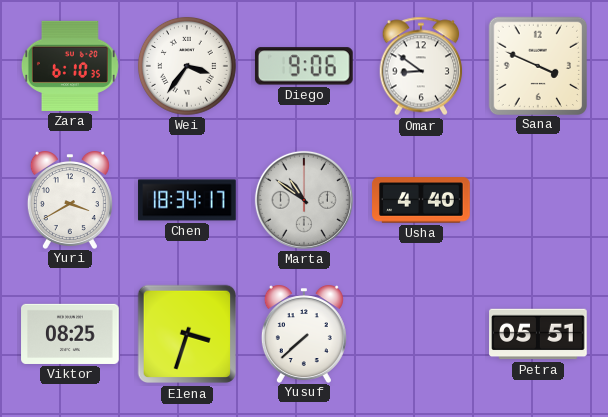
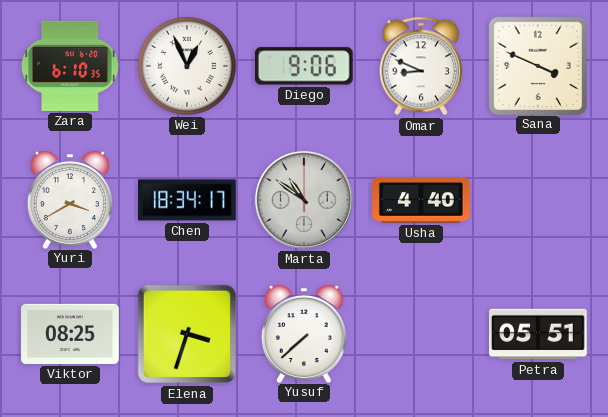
Wei: 3:36 -> 12:56
Omar: 8:51 -> 8:49
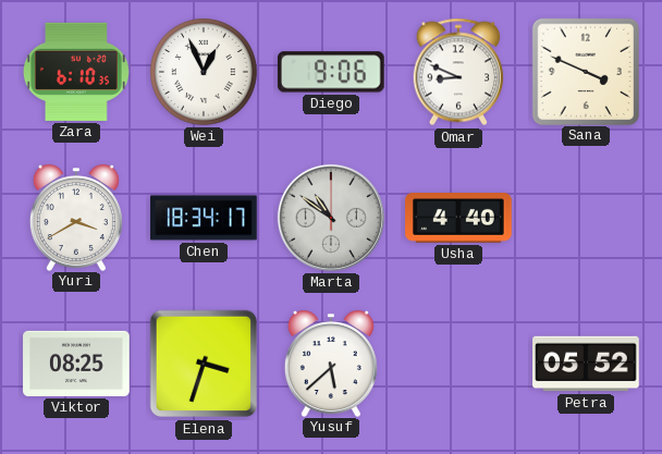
Yusuf: 7:38 -> 5:38
Petra: 05:51 -> 05:52
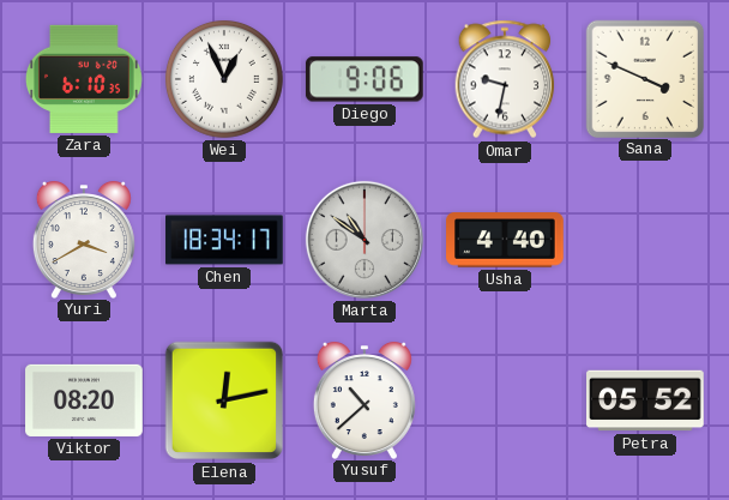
Omar: 8:49 -> 9:32
Viktor: 08:25 -> 08:20
Elena: 3:33 -> 12:13
Yusuf: 5:38 -> 10:38
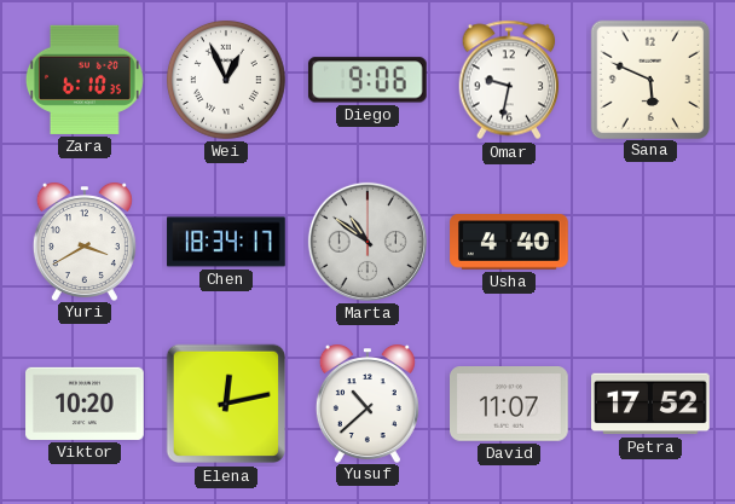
Sana: 3:49 -> 5:49
Viktor: 08:20 -> 10:20
David: none -> 11:07
Petra: 05:52 -> 17:52
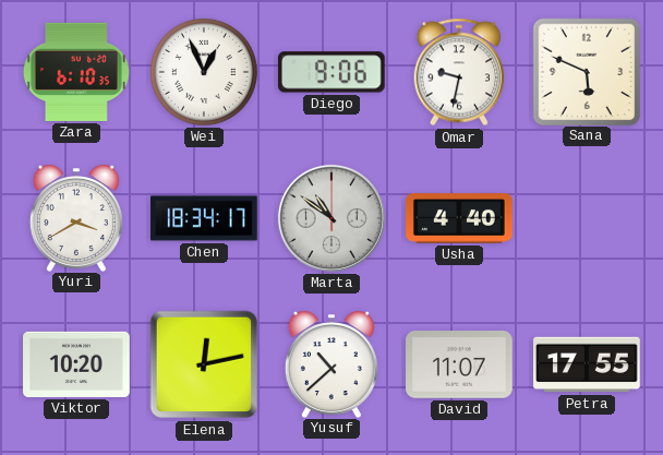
Petra: 17:52 -> 17:55
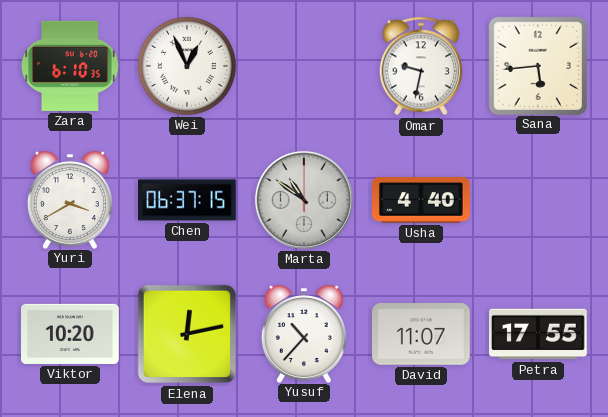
Diego: 9:06 -> none
Sana: 5:49 -> 5:44
Chen: 18:34 -> 06:37
Yusuf: 10:38 -> 10:37
